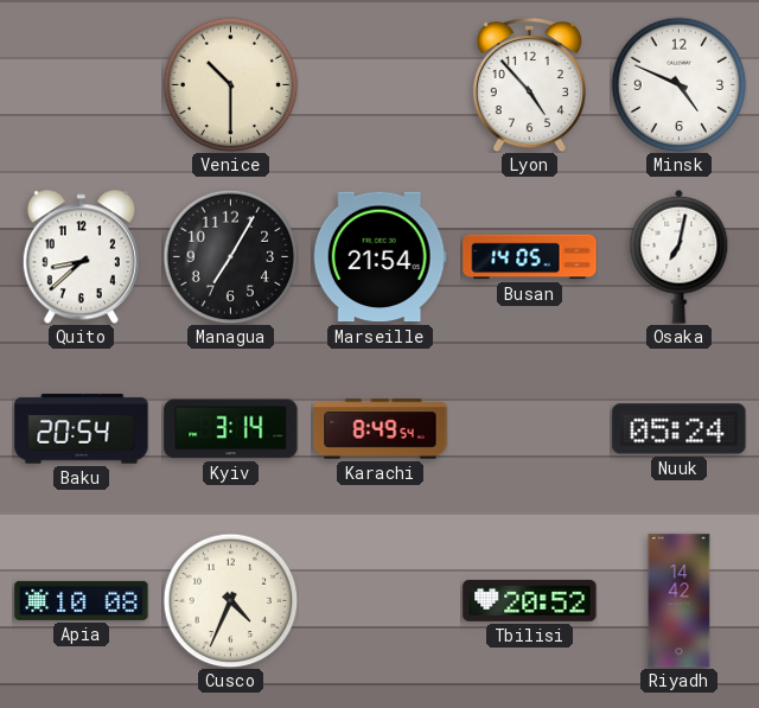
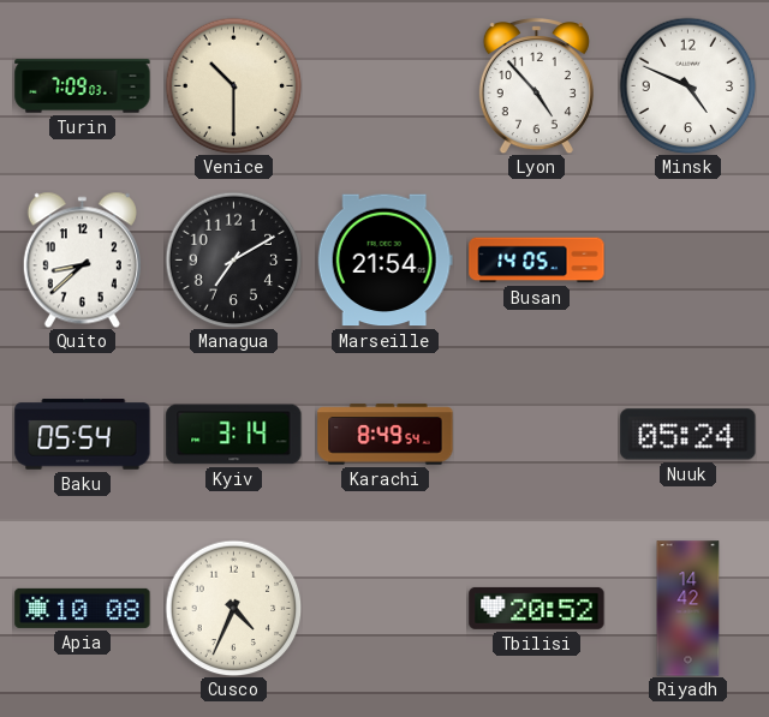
Turin: none -> 7:09
Managua: 7:05 -> 7:10
Osaka: 7:02 -> none
Baku: 20:54 -> 05:54
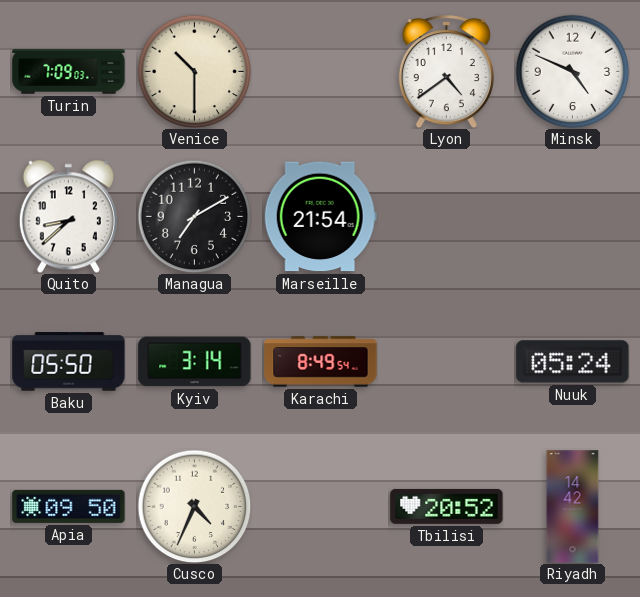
Lyon: 4:53 -> 4:39
Busan: 14:05 -> none
Baku: 05:54 -> 05:50
Apia: 10:08 -> 09:50
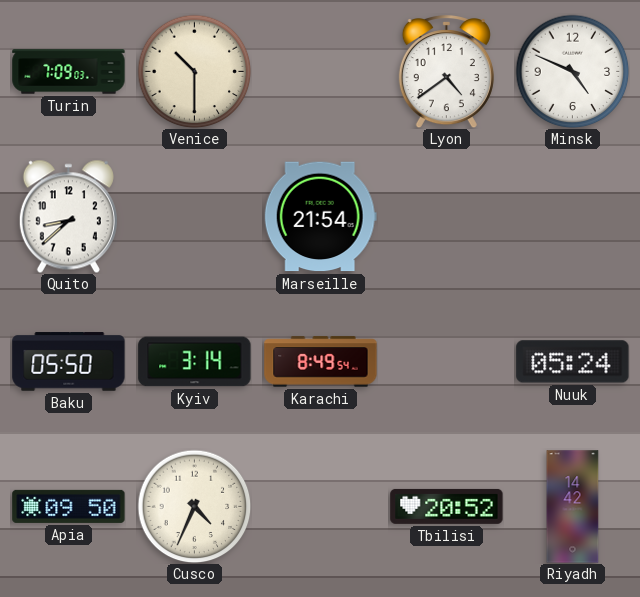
Managua: 7:10 -> none
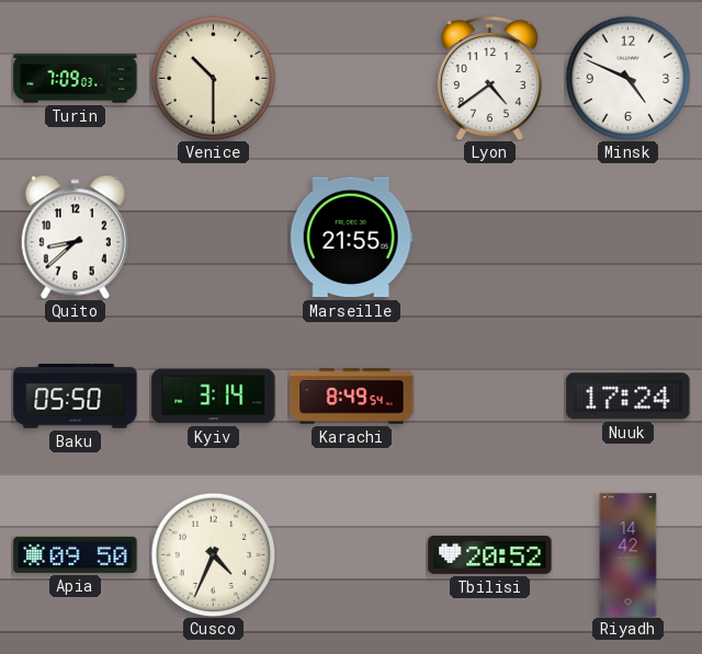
Marseille: 21:54 -> 21:55
Nuuk: 05:24 -> 17:24
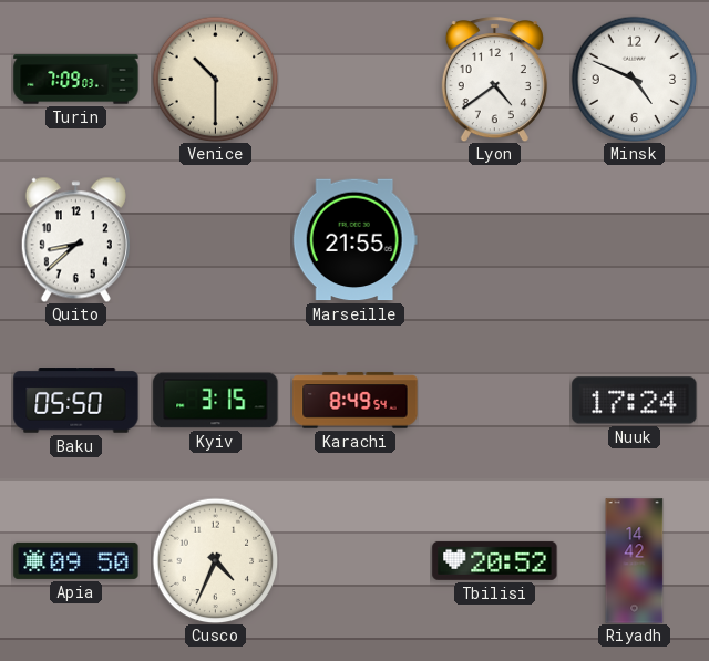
Kyiv: 3:14 -> 3:15
